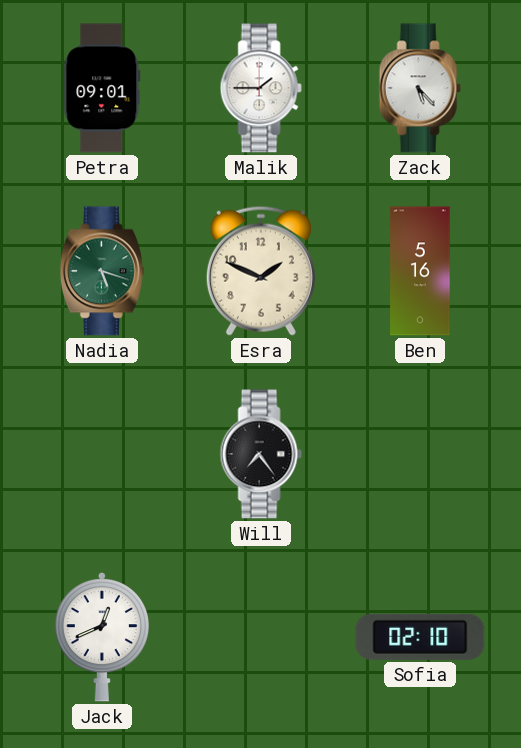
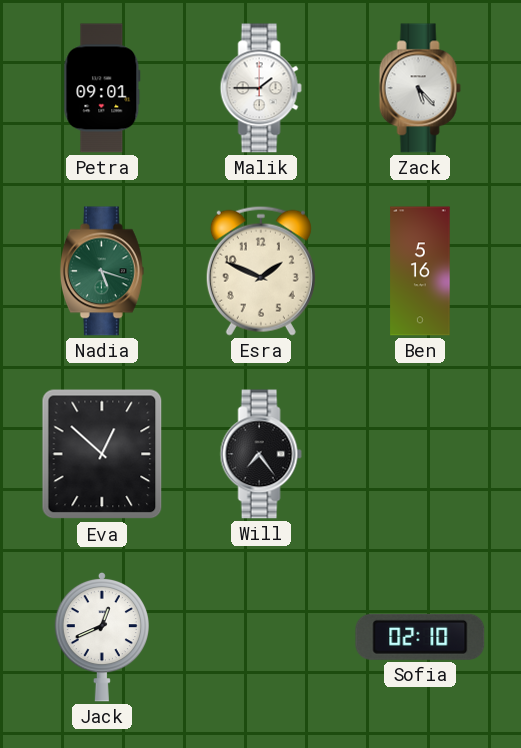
Eva: none -> 12:52
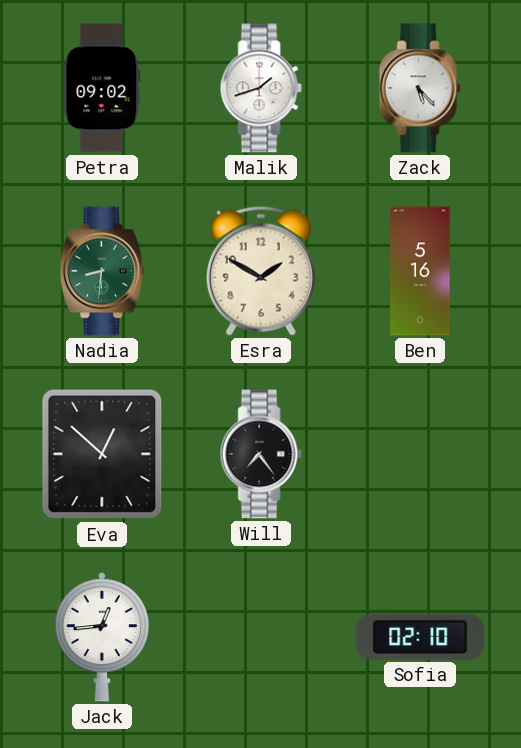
Petra: 09:01 -> 09:02
Malik: 1:45 -> 1:42
Nadia: 5:18 -> 8:31
Esra: 1:49 -> 1:50
Jack: 12:41 -> 12:44
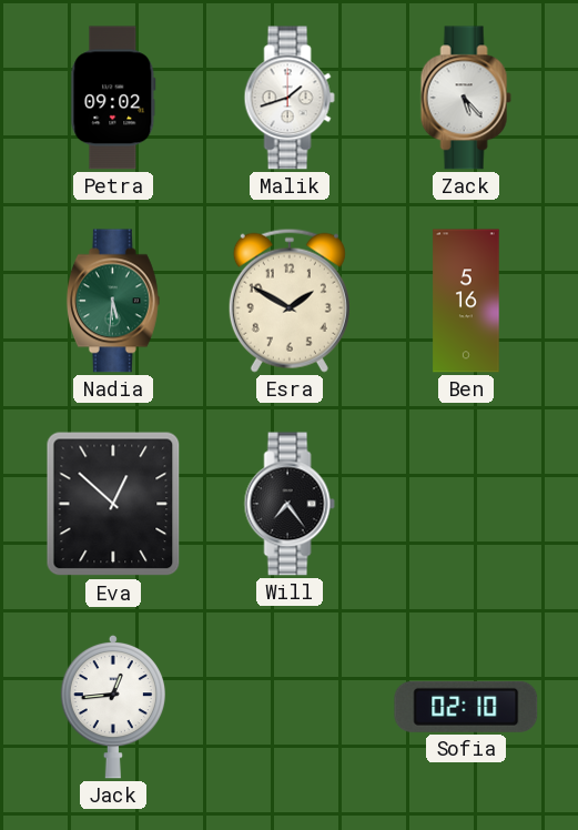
Nadia: 8:31 -> 5:31
